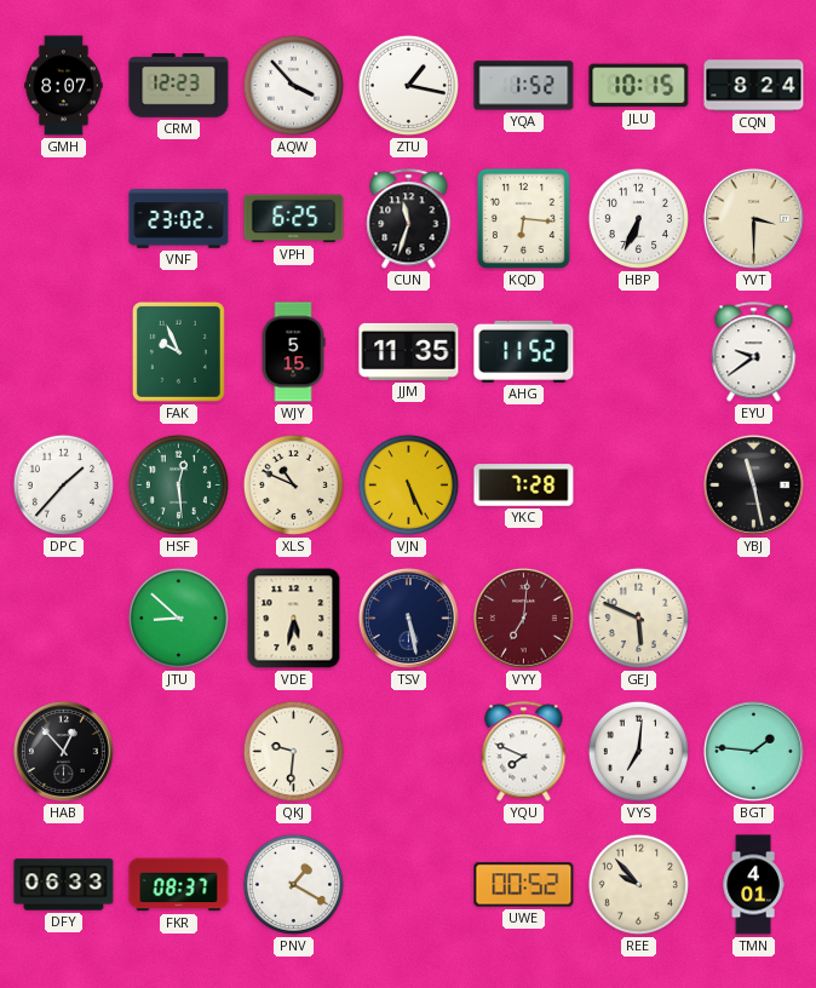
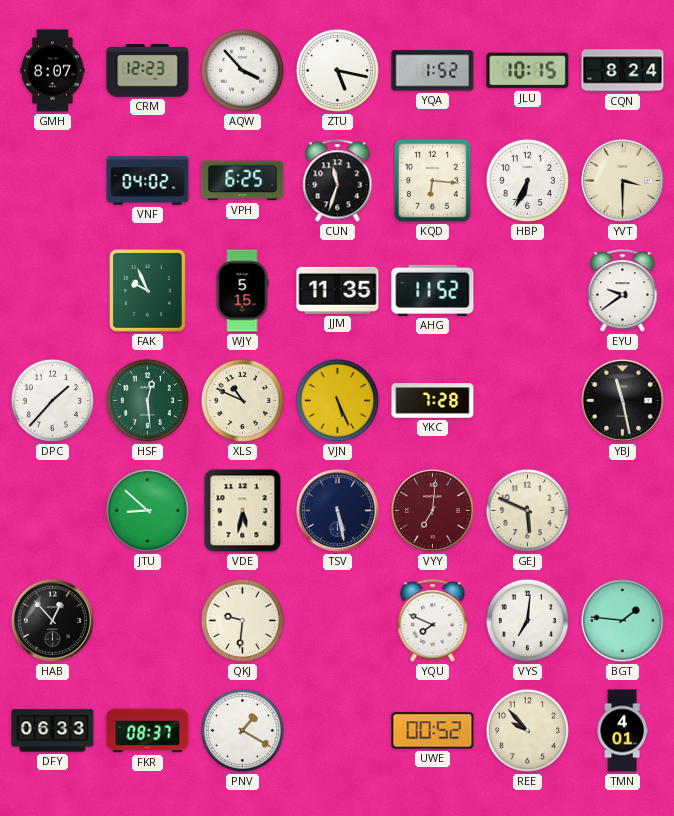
ZTU: 1:17 -> 5:17
VNF: 23:02 -> 04:02
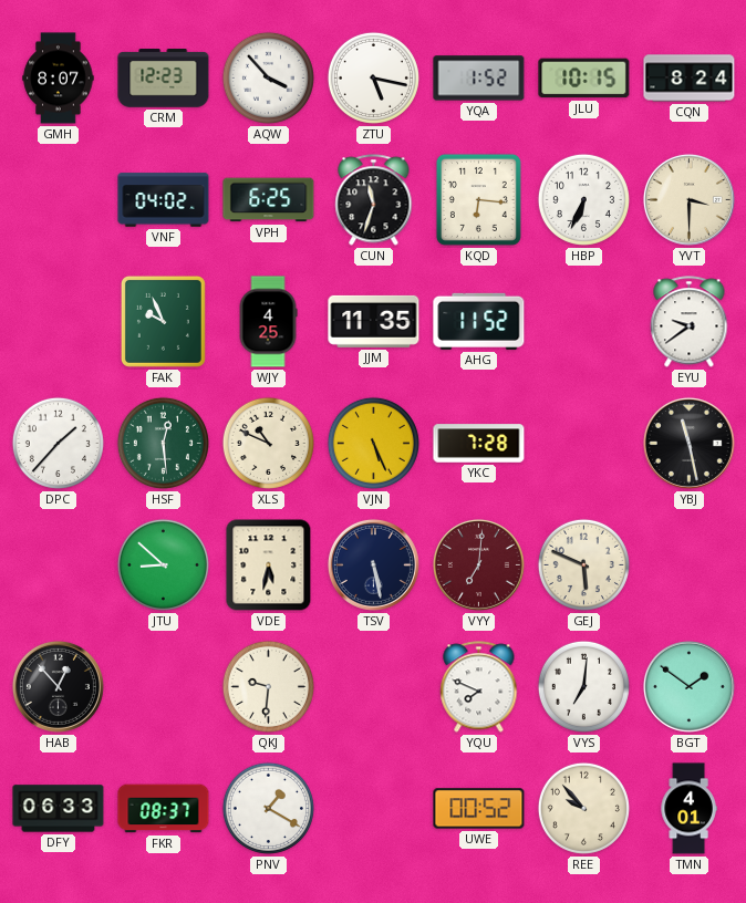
WJY: 5:15 -> 4:25
BGT: 1:46 -> 1:51
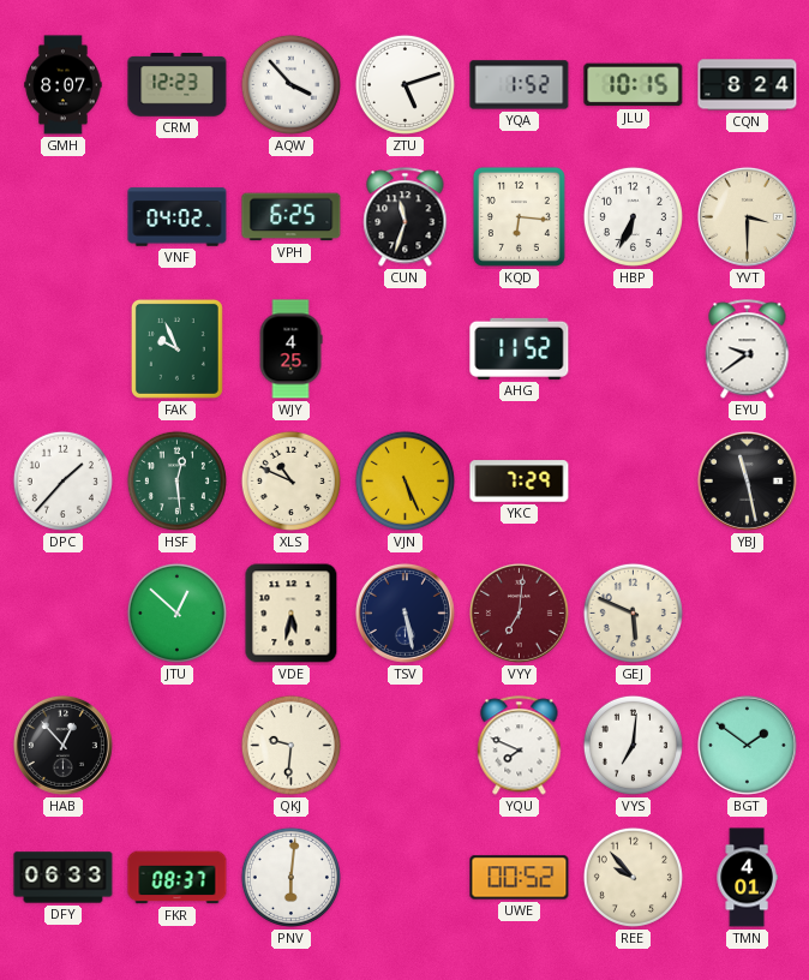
ZTU: 5:17 -> 5:12
JJM: 11:35 -> none
YKC: 7:28 -> 7:29
JTU: 8:52 -> 12:52
PNV: 1:20 -> 6:01
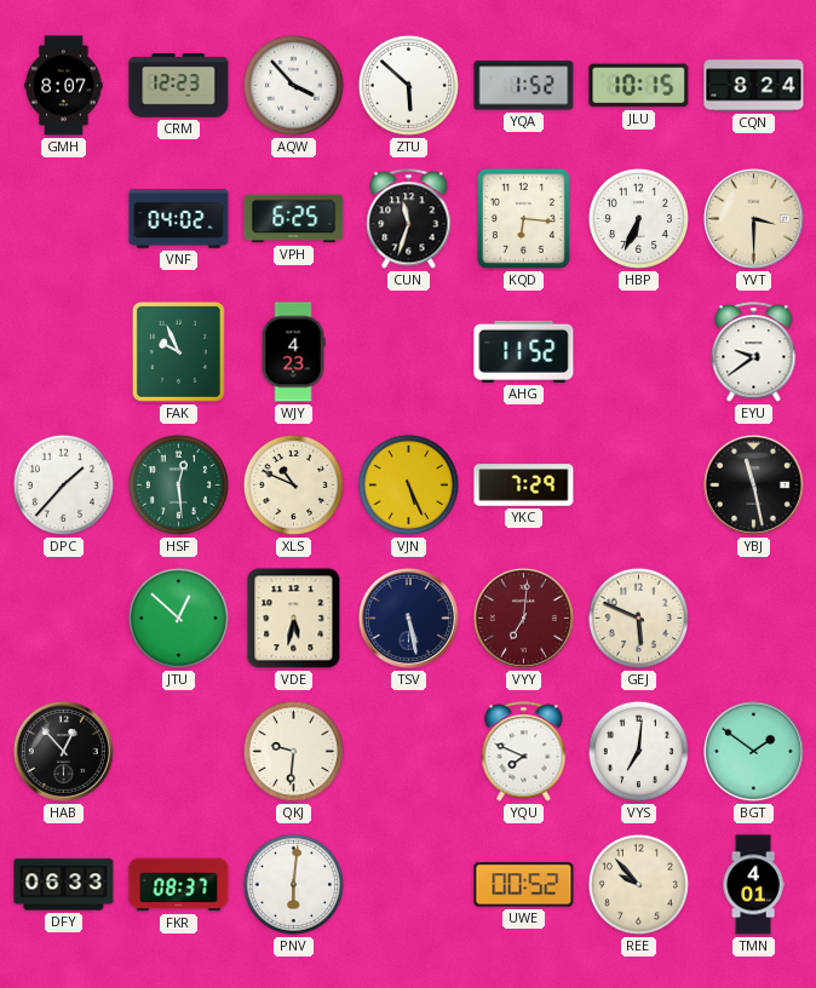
ZTU: 5:12 -> 5:52
WJY: 4:25 -> 4:23
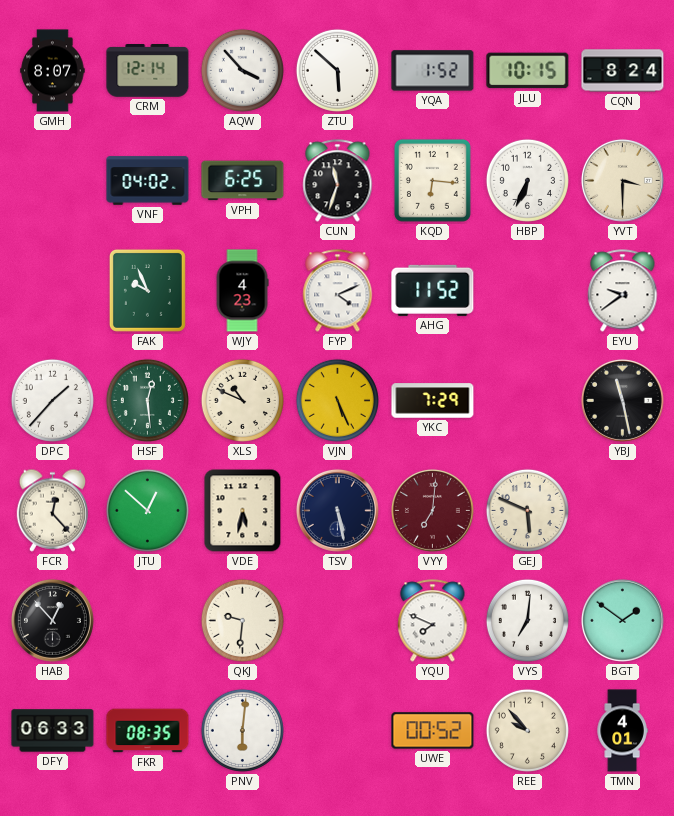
CRM: 12:23 -> 12:14
FYP: none -> 4:11
FCR: none -> 12:23
FKR: 08:37 -> 08:35
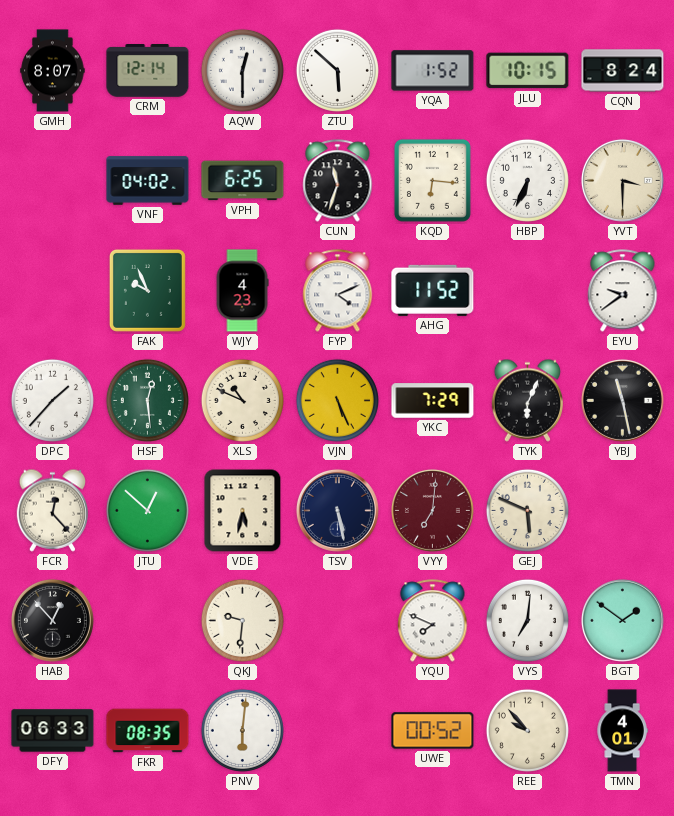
AQW: 3:53 -> 12:30
TYK: none -> 6:04
